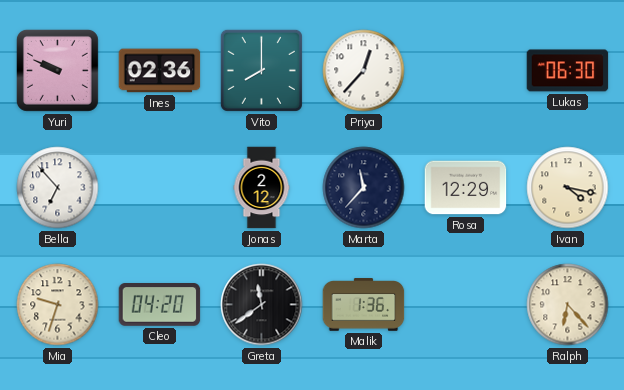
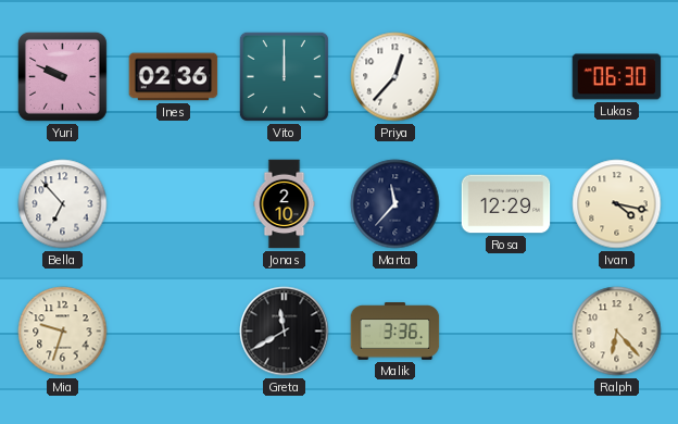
Vito: 8:00 -> 12:00
Jonas: 2:12 -> 2:10
Cleo: 04:20 -> none
Greta: 11:39 -> 11:40
Malik: 1:36 -> 3:36
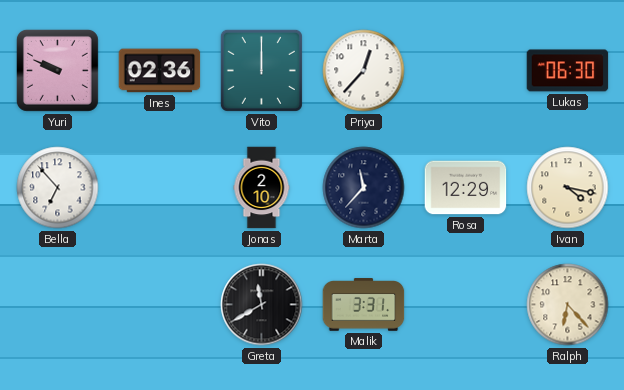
Mia: 9:33 -> none
Malik: 3:36 -> 3:31
